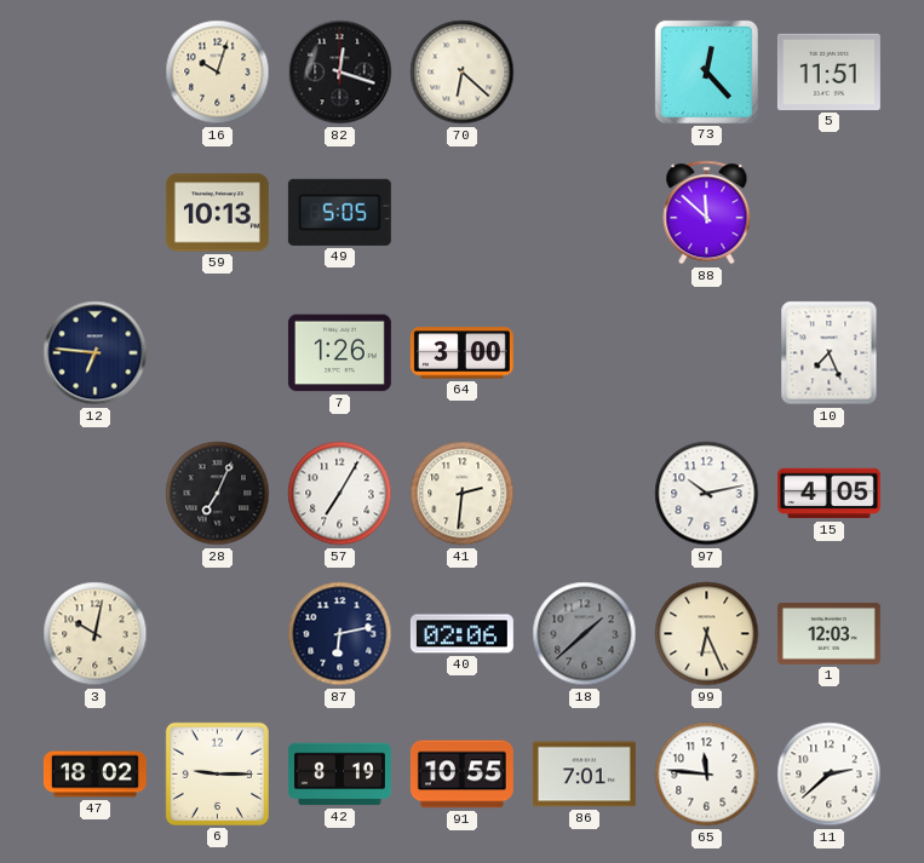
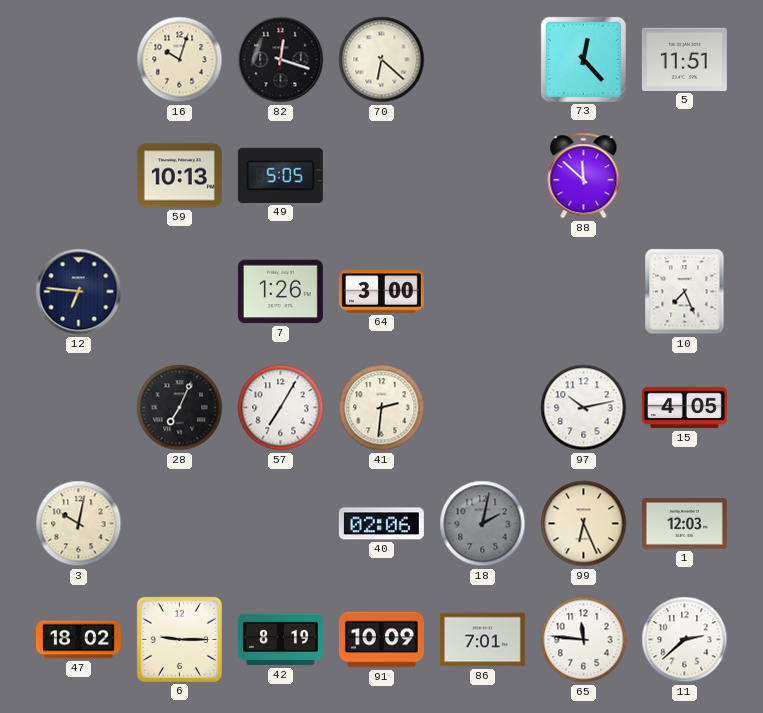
87: 6:13 -> none
18: 1:38 -> 2:02
91: 10:55 -> 10:09
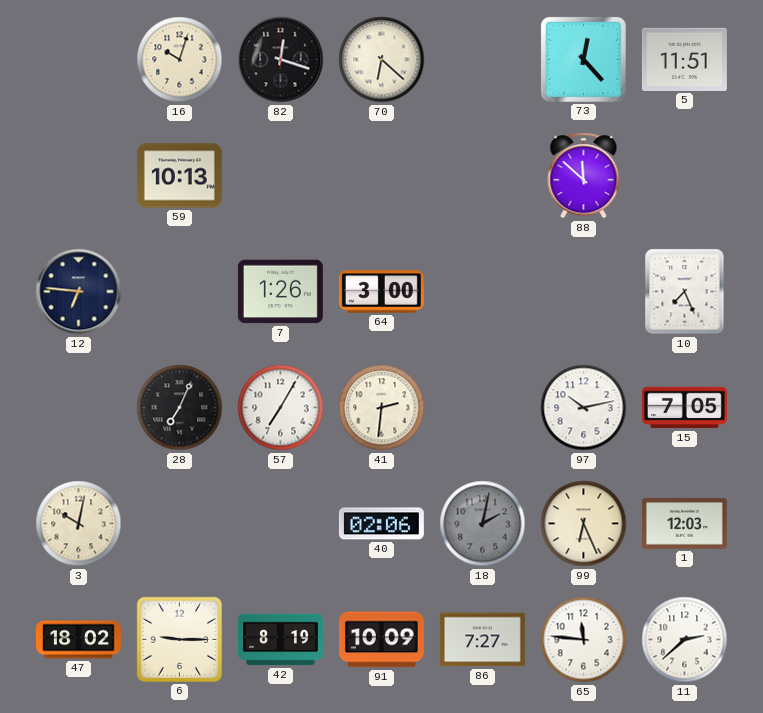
49: 5:05 -> none
15: 4:05 -> 7:05
86: 7:01 -> 7:27
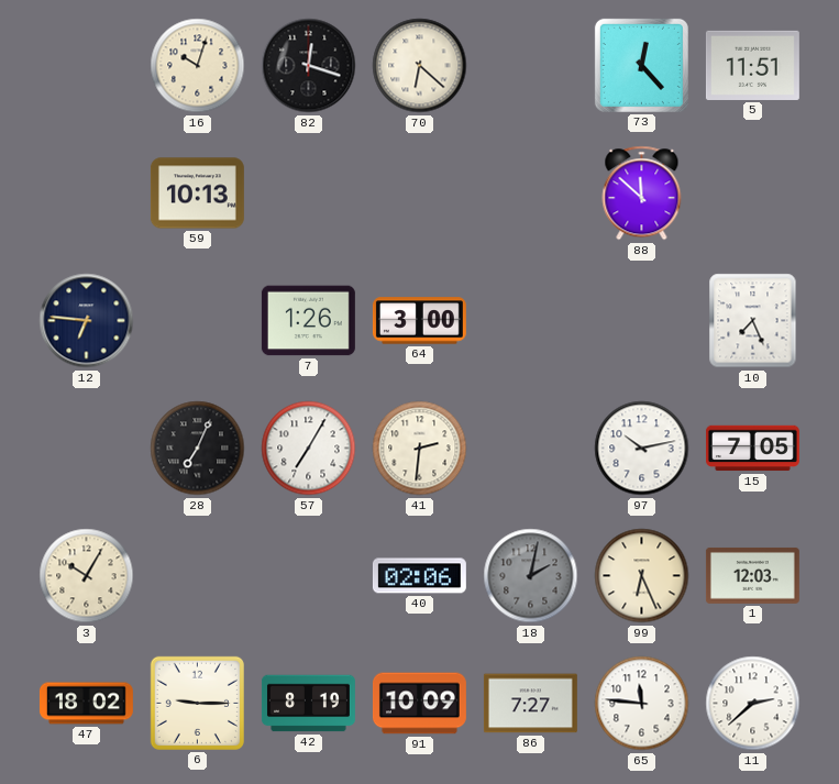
3: 10:02 -> 10:05
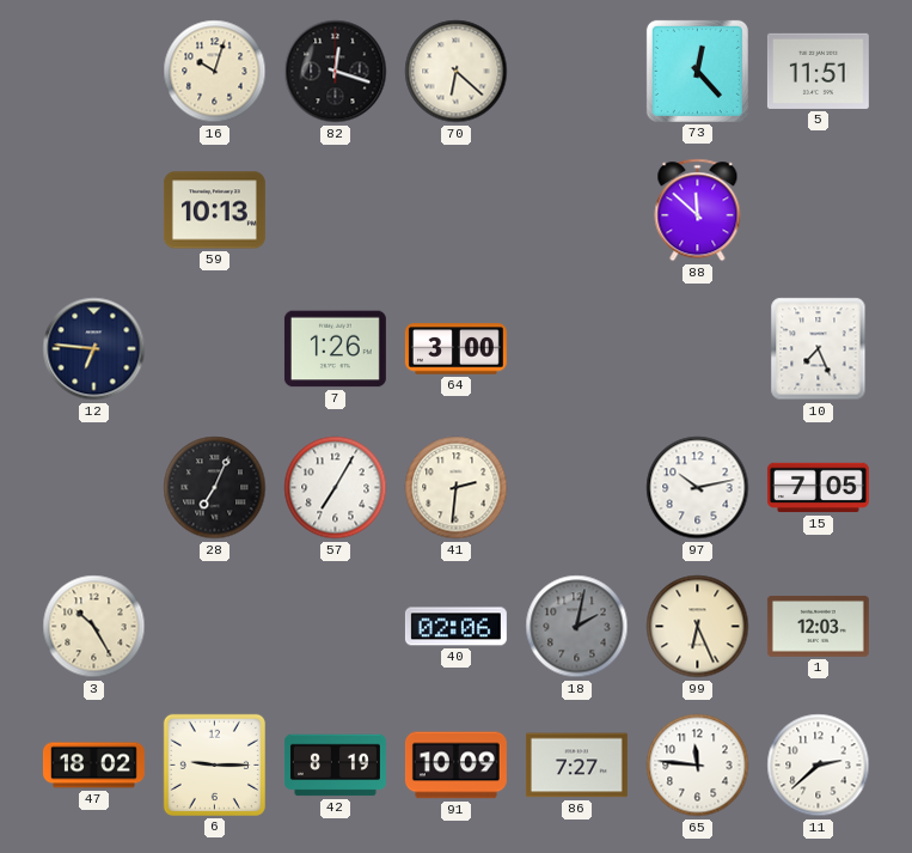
3: 10:05 -> 10:25
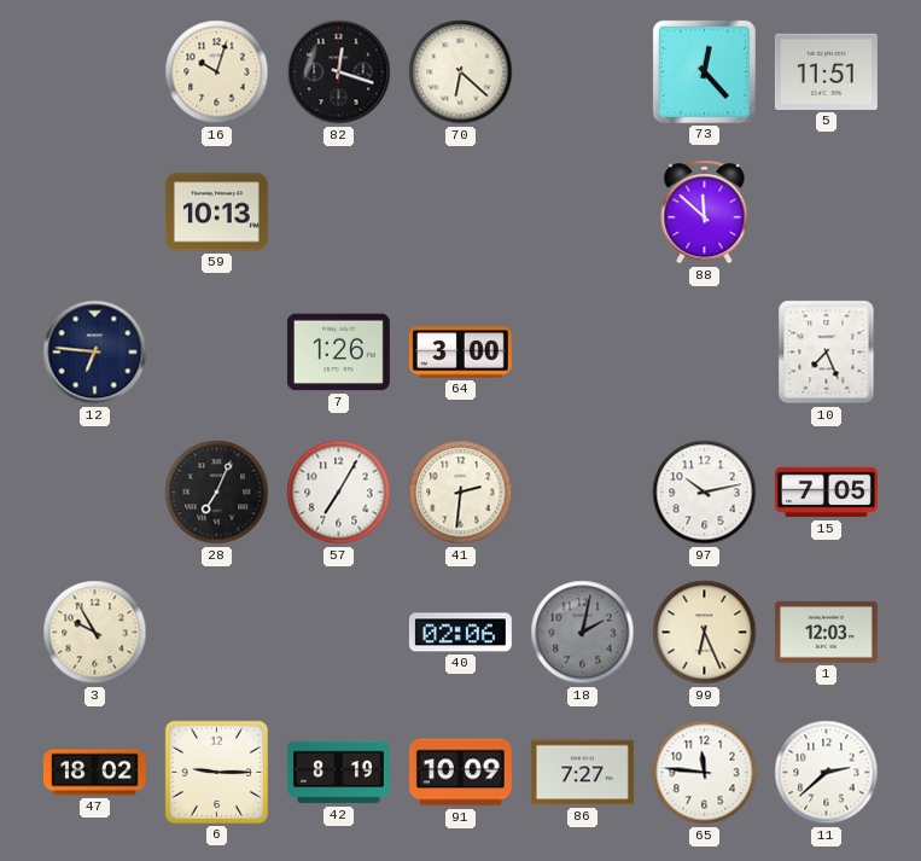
3: 10:25 -> 9:55
